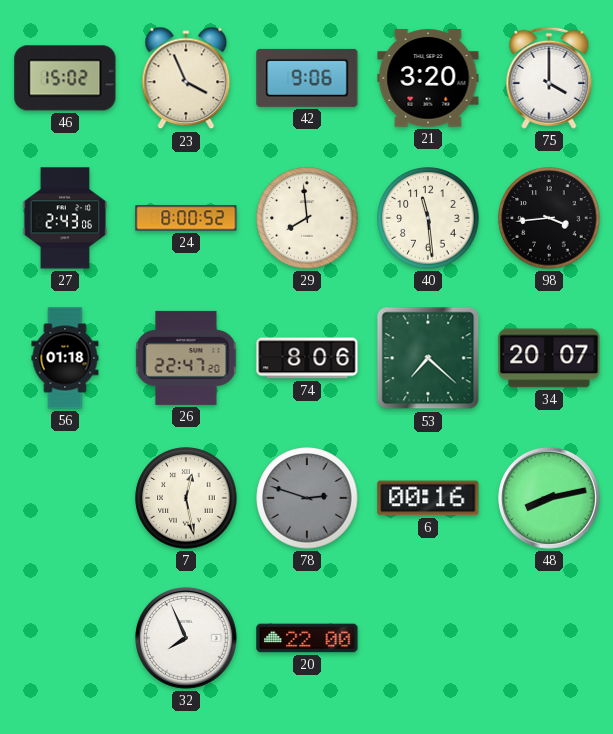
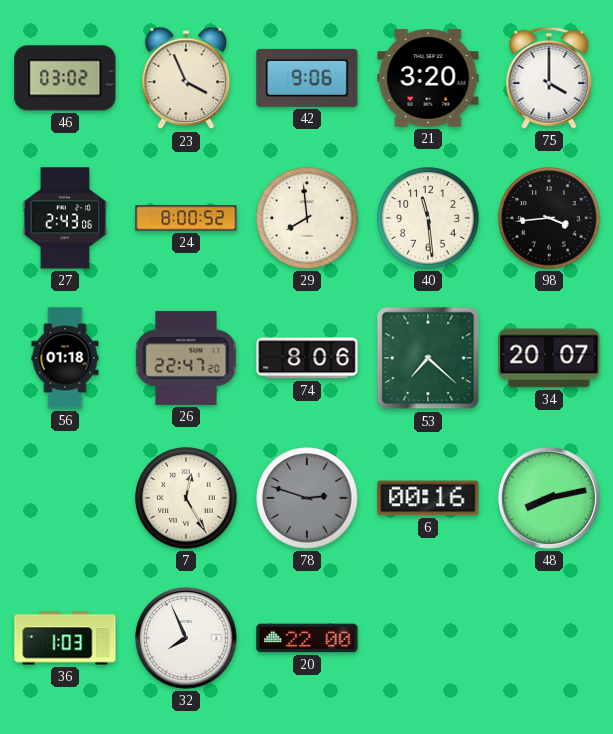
46: 15:02 -> 03:02
7: 12:28 -> 12:25
36: none -> 1:03
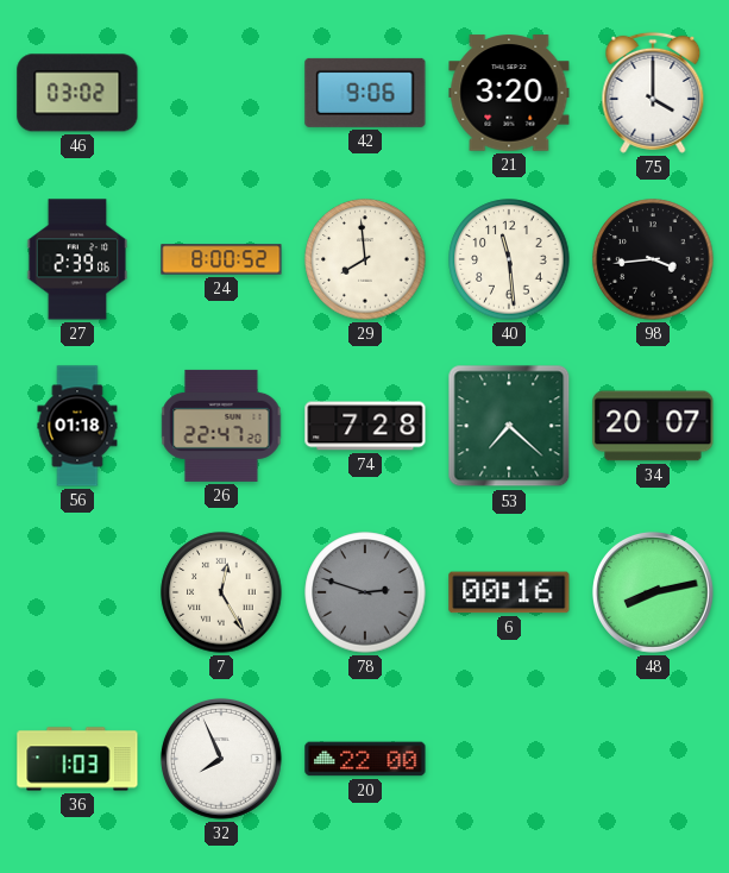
23: 3:56 -> none
27: 2:43 -> 2:39
74: 8:06 -> 7:28
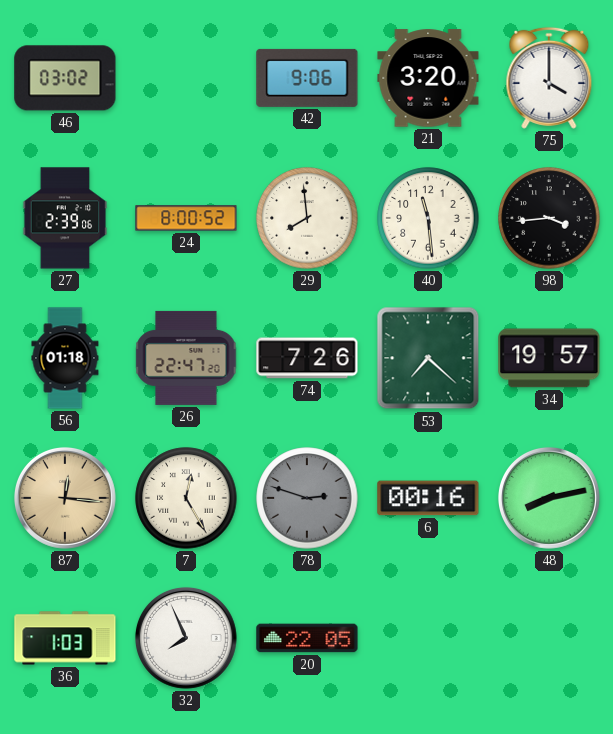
74: 7:28 -> 7:26
34: 20:07 -> 19:57
87: none -> 12:16
20: 22:00 -> 22:05
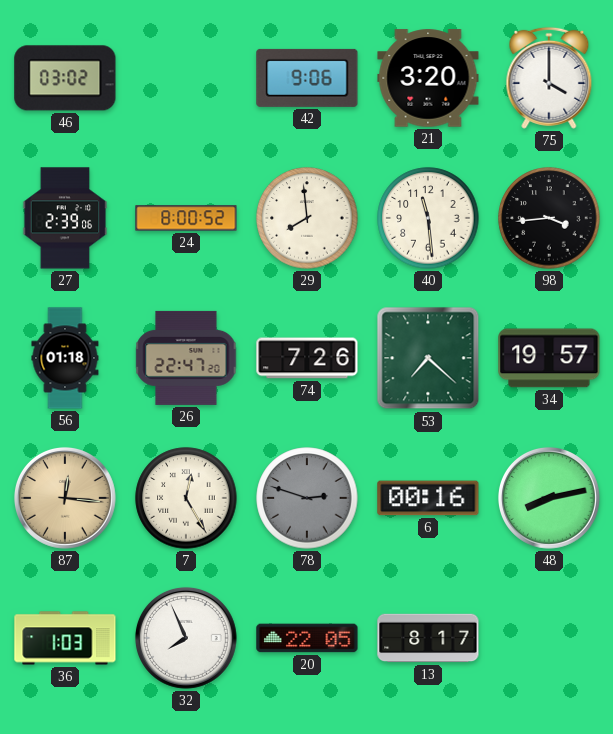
13: none -> 8:17
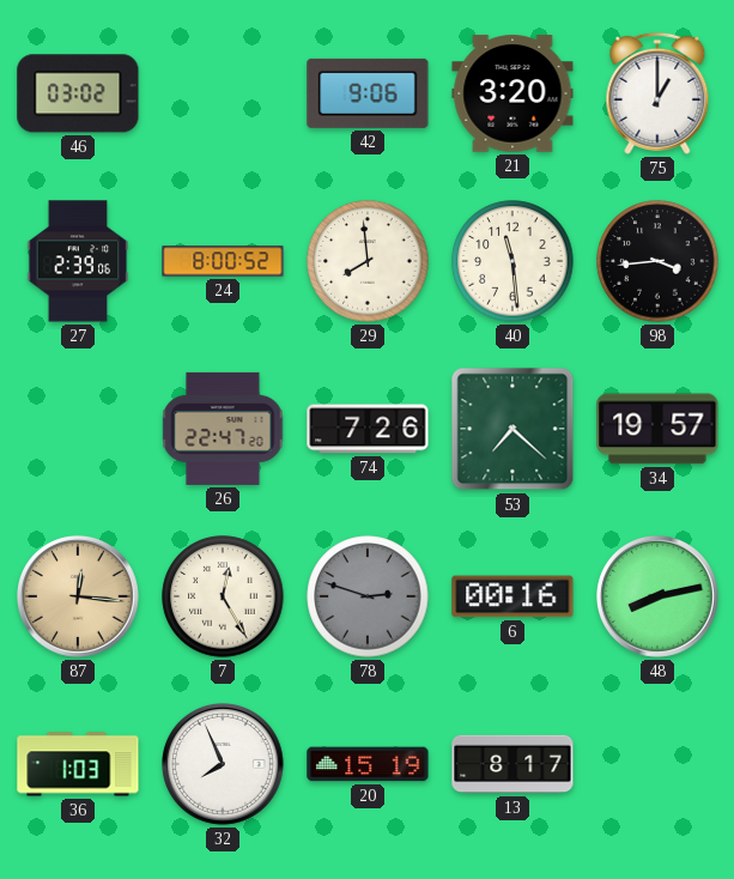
75: 4:00 -> 1:00
56: 01:18 -> none
20: 22:05 -> 15:19
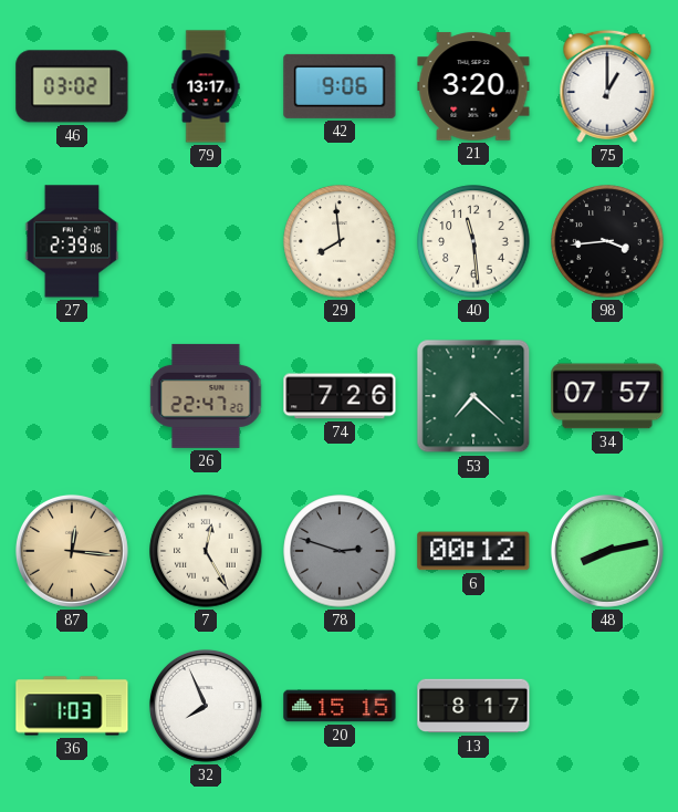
79: none -> 13:17
24: 8:00 -> none
34: 19:57 -> 07:57
6: 00:16 -> 00:12
20: 15:19 -> 15:15
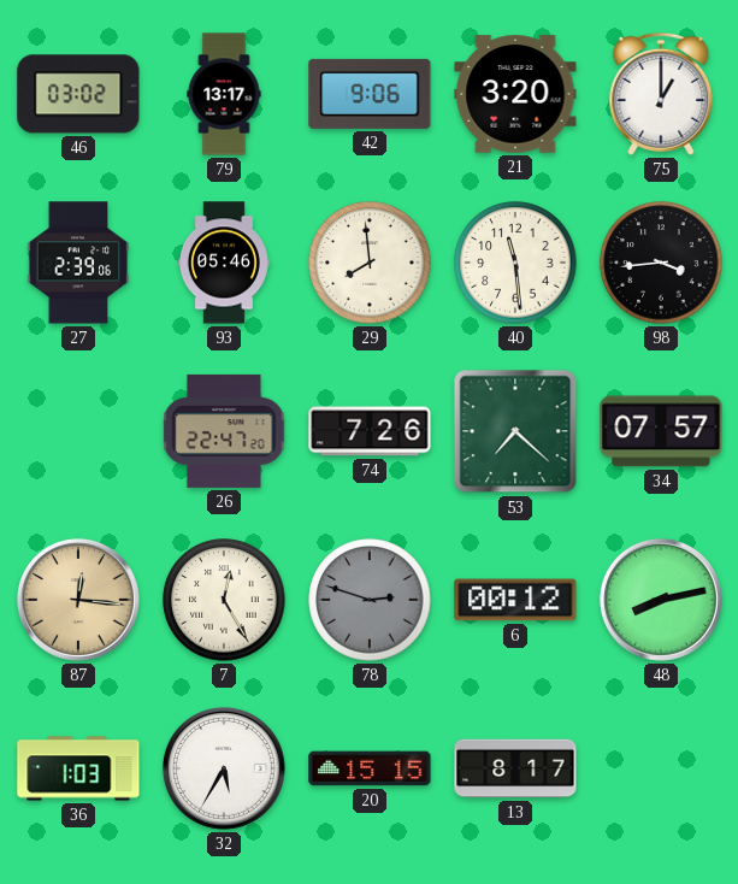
93: none -> 05:46
32: 7:56 -> 5:35
